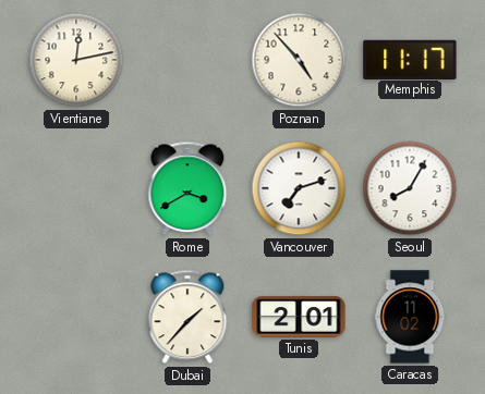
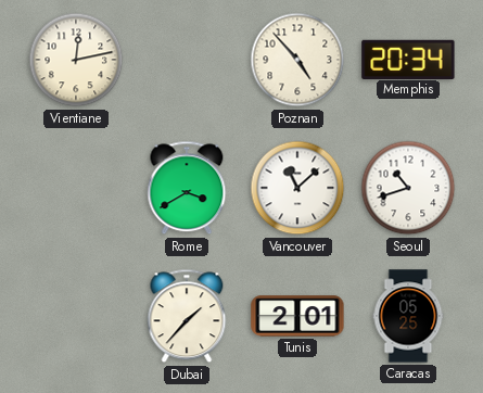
Memphis: 11:17 -> 20:34
Vancouver: 7:12 -> 11:08
Seoul: 8:05 -> 10:42
Caracas: 11:02 -> 05:25
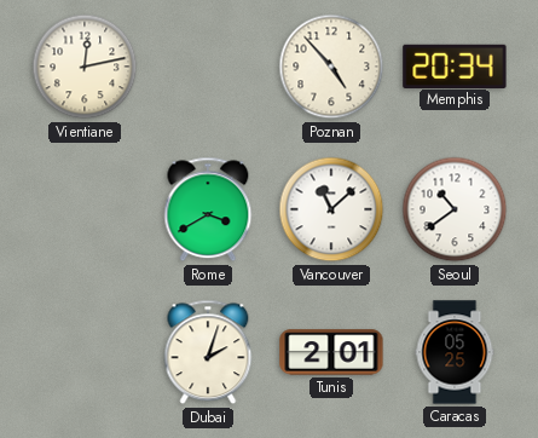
Seoul: 10:42 -> 10:39
Dubai: 1:37 -> 2:03
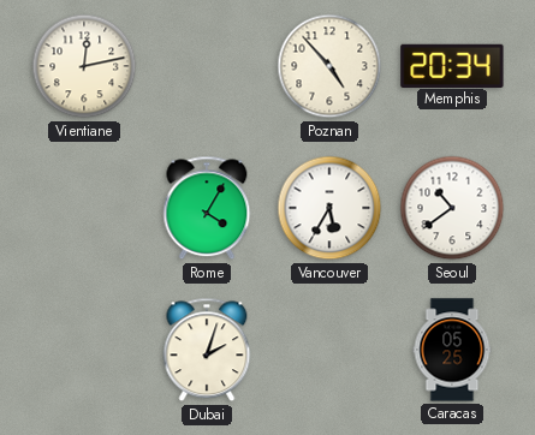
Rome: 3:40 -> 4:05
Vancouver: 11:08 -> 5:35
Tunis: 2:01 -> none
